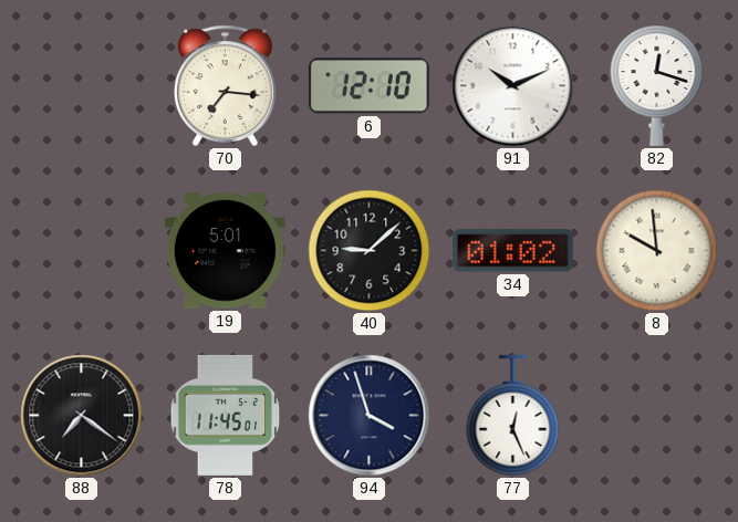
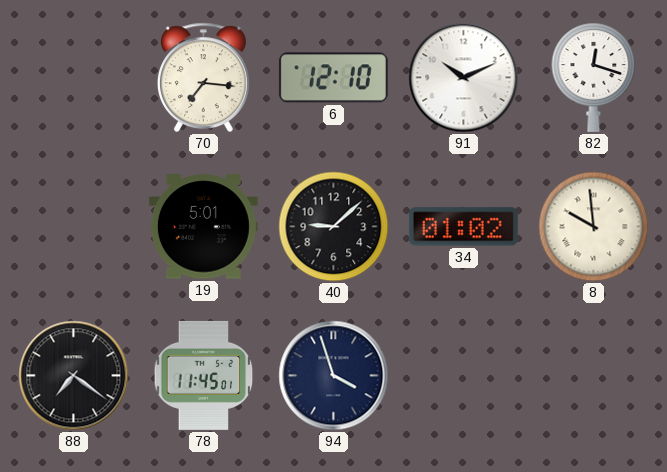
77: 12:26 -> none
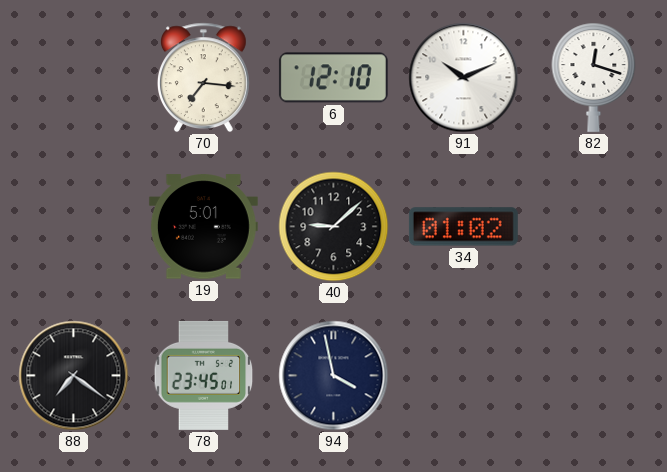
8: 9:59 -> none
78: 11:45 -> 23:45
94: 3:57 -> 3:58
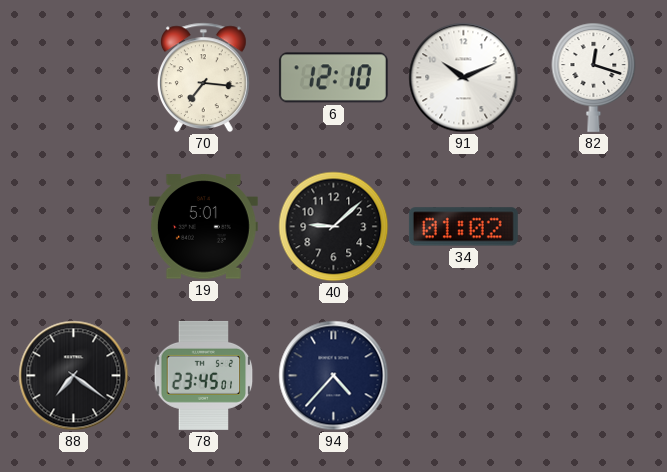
94: 3:58 -> 4:37
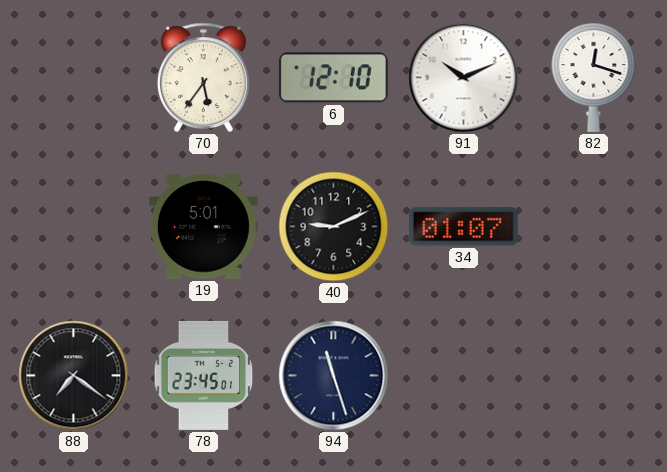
70: 7:16 -> 5:36
40: 9:08 -> 9:11
34: 01:02 -> 01:07
94: 4:37 -> 11:27
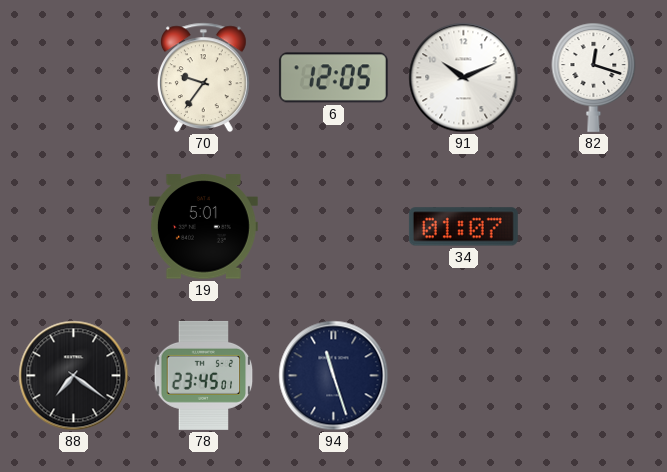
70: 5:36 -> 9:36
6: 12:10 -> 12:05
40: 9:11 -> none
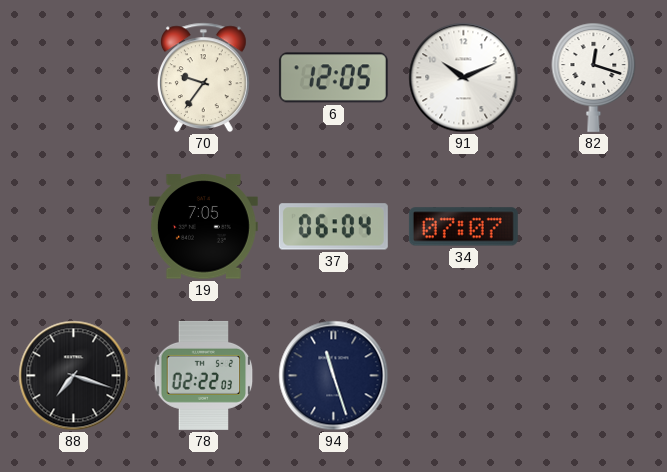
19: 5:01 -> 7:05
37: none -> 06:04
34: 01:07 -> 07:07
88: 7:21 -> 7:18
78: 23:45 -> 02:22
